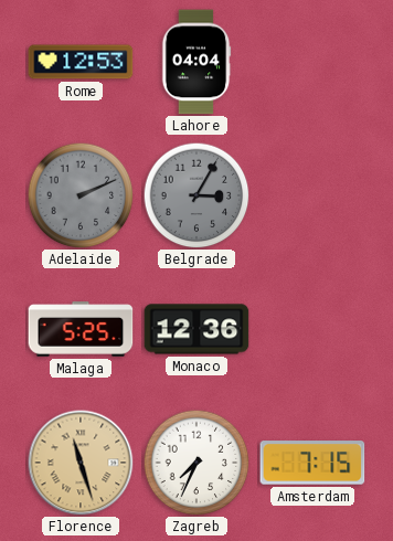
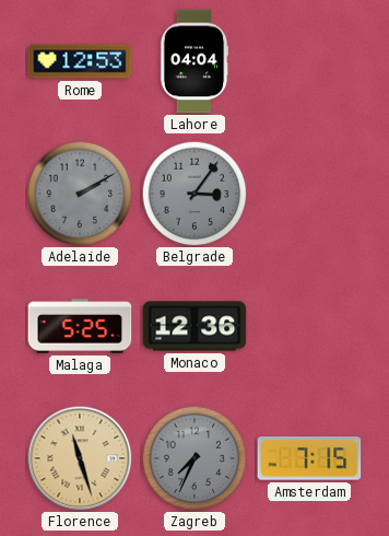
Adelaide: 2:11 -> 2:10
Belgrade: 3:05 -> 3:06
Zagreb dial: white -> grey
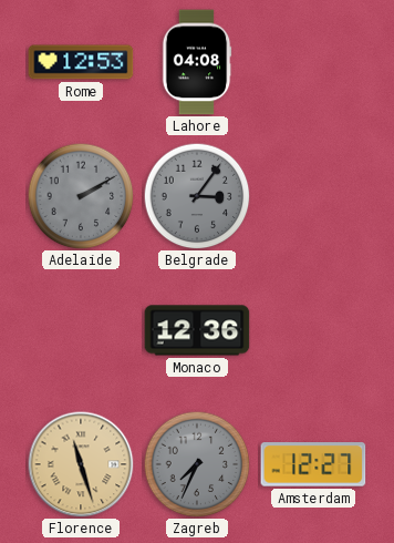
Lahore: 04:04 -> 04:08
Malaga: 5:25 -> none
Amsterdam: 7:15 -> 12:27
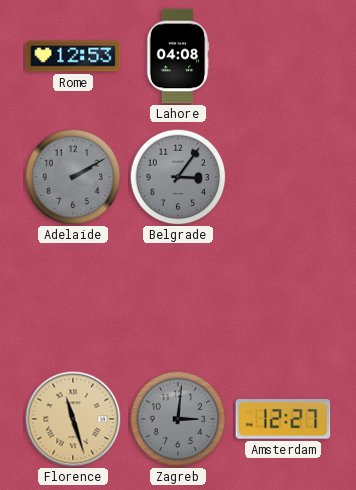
Monaco: 12:36 -> none
Zagreb: 7:34 -> 3:01
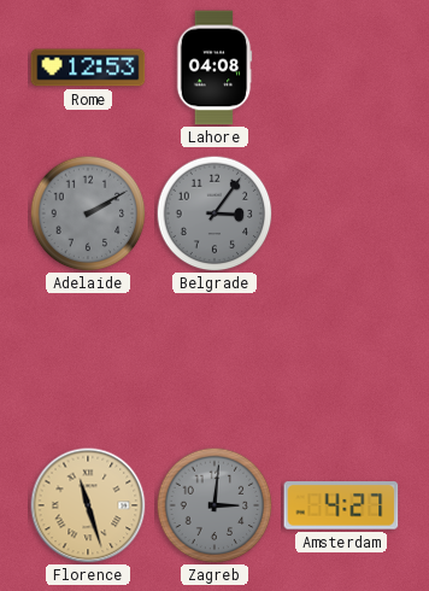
Amsterdam: 12:27 -> 4:27
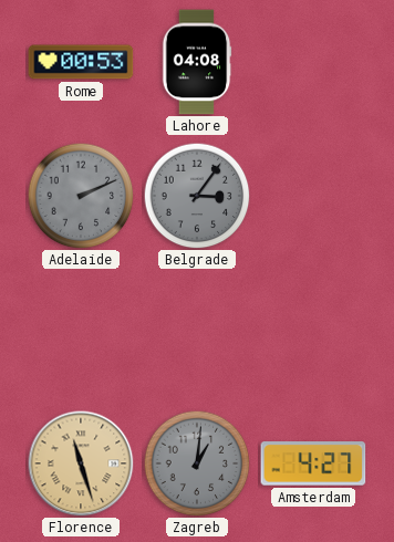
Rome: 12:53 -> 00:53
Adelaide: 2:10 -> 2:11
Zagreb: 3:01 -> 1:01
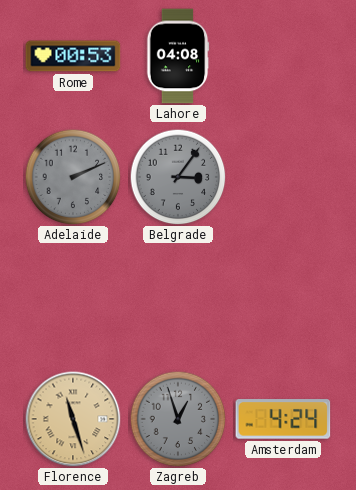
Zagreb: 1:01 -> 12:57
Amsterdam: 4:27 -> 4:24
